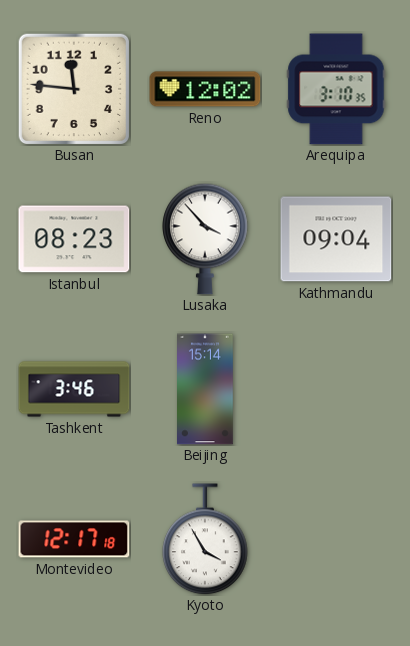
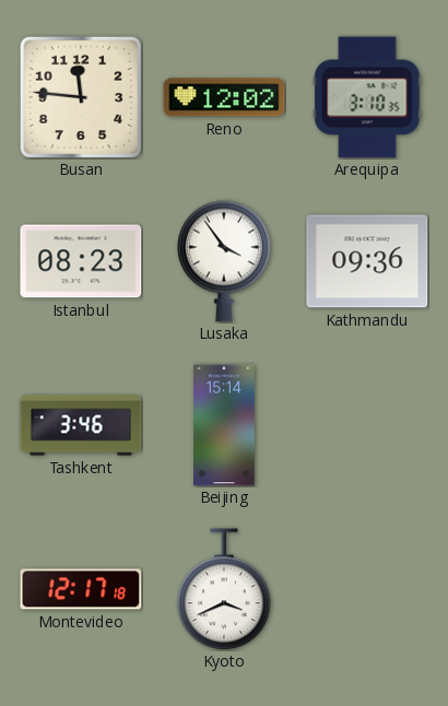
Lusaka: 3:53 -> 3:54
Kathmandu: 09:04 -> 09:36
Kyoto: 3:55 -> 3:41
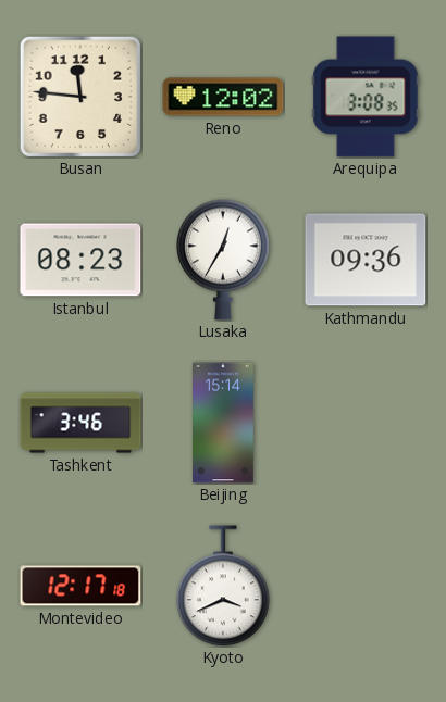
Arequipa: 3:10 -> 3:08
Lusaka: 3:54 -> 12:35
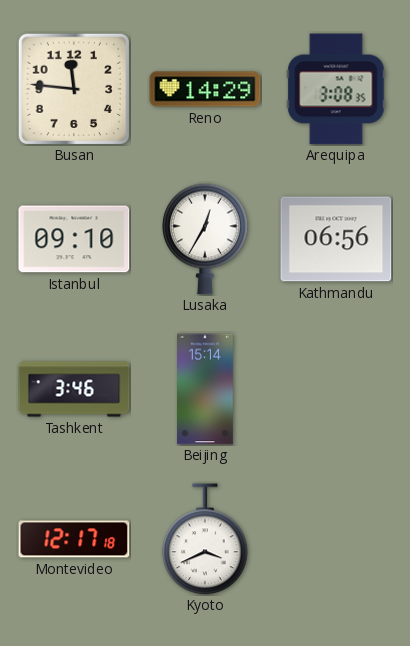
Reno: 12:02 -> 14:29
Istanbul: 08:23 -> 09:10
Kathmandu: 09:36 -> 06:56
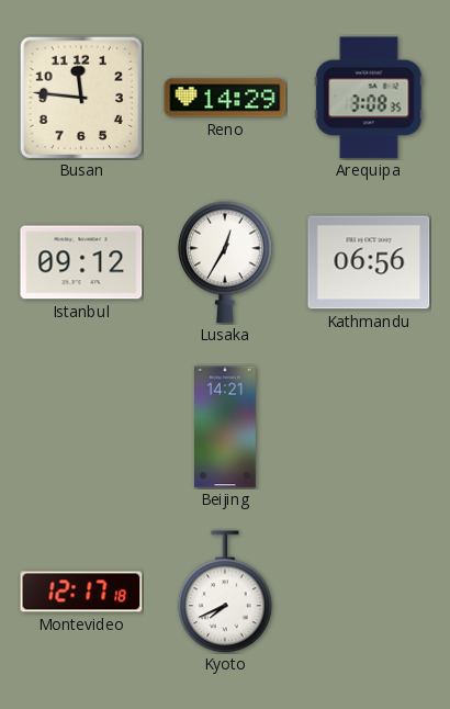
Istanbul: 09:10 -> 09:12
Tashkent: 3:46 -> none
Beijing: 15:14 -> 14:21
Kyoto: 3:41 -> 7:41
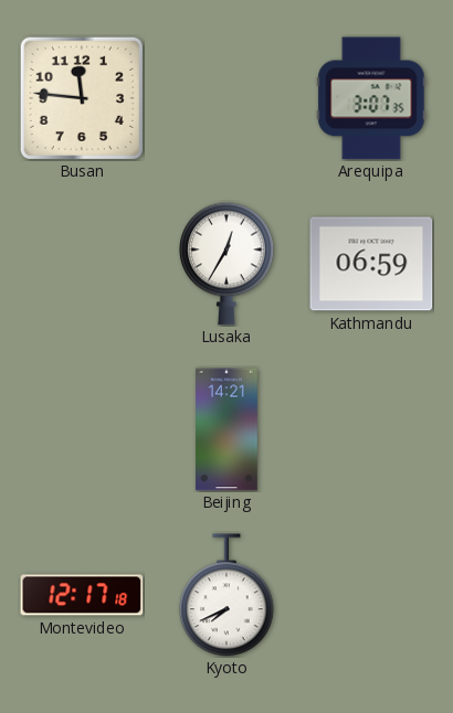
Reno: 14:29 -> none
Arequipa: 3:08 -> 3:07
Istanbul: 09:12 -> none
Kathmandu: 06:56 -> 06:59
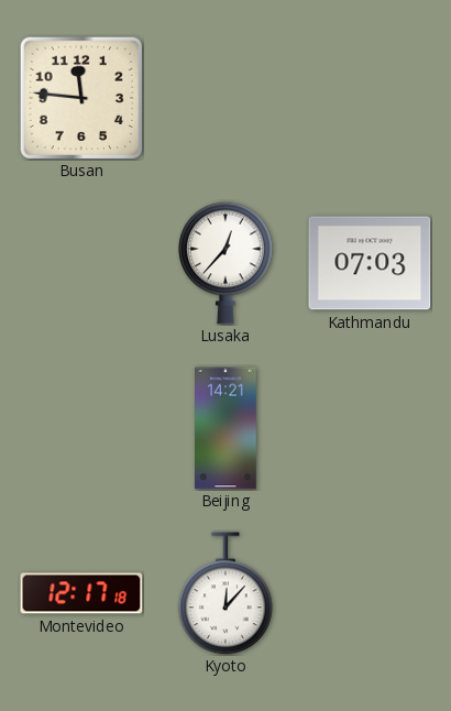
Arequipa: 3:07 -> none
Lusaka: 12:35 -> 12:37
Kathmandu: 06:59 -> 07:03
Kyoto: 7:41 -> 12:07
